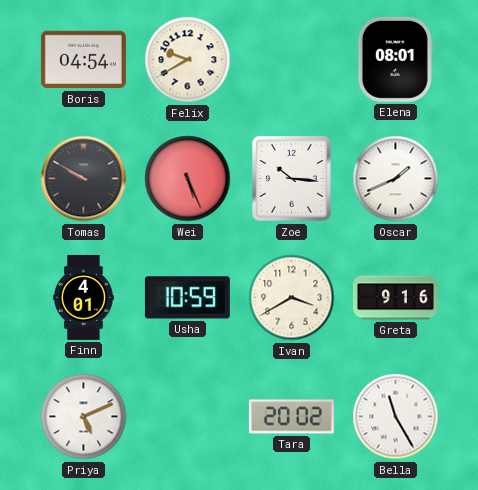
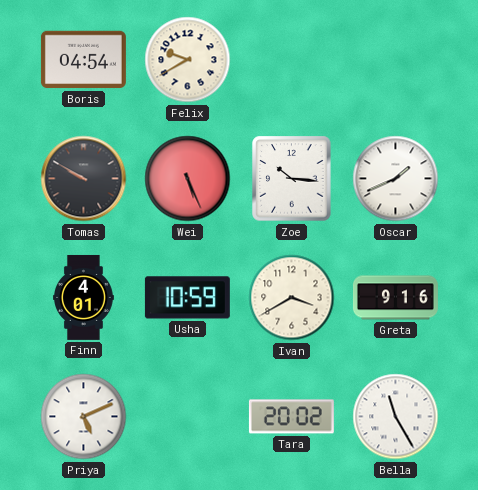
Elena: 08:01 -> none
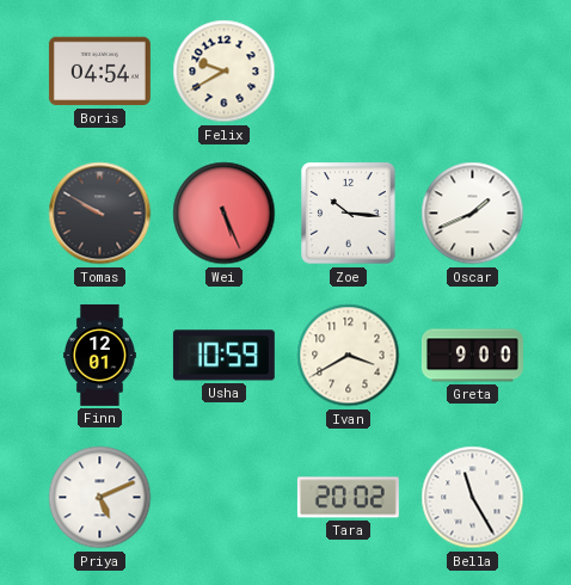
Finn: 4:01 -> 12:01
Greta: 9:16 -> 9:00
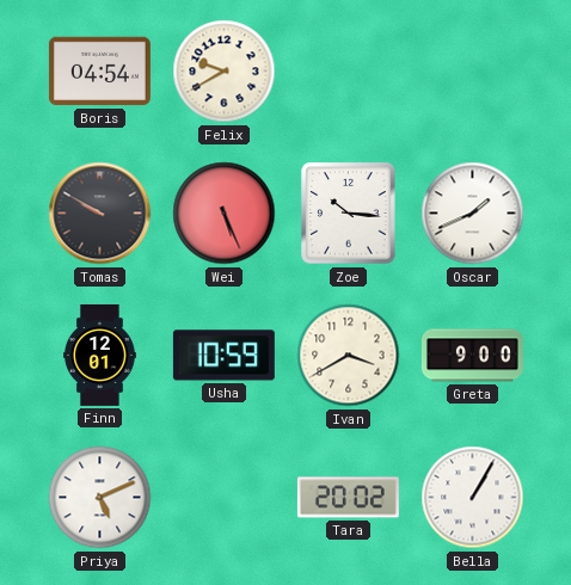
Bella: 11:25 -> 1:05
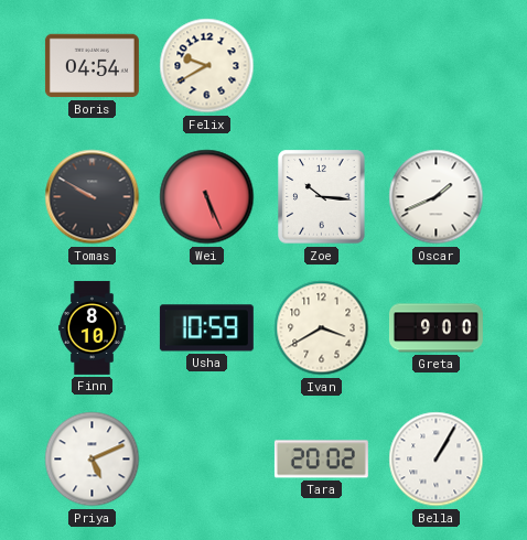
Finn: 12:01 -> 8:10
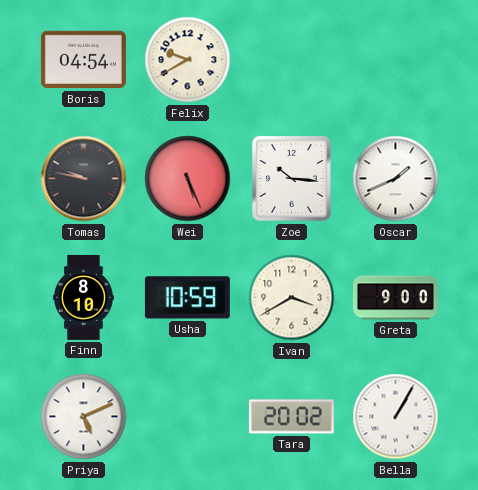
Tomas: 9:50 -> 9:47
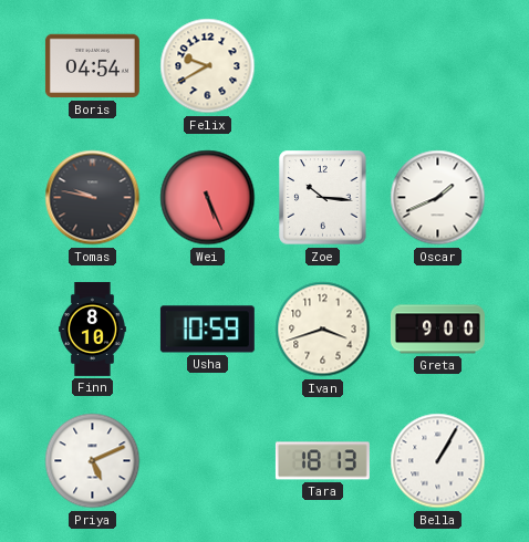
Ivan: 3:40 -> 3:42
Tara: 20:02 -> 18:13
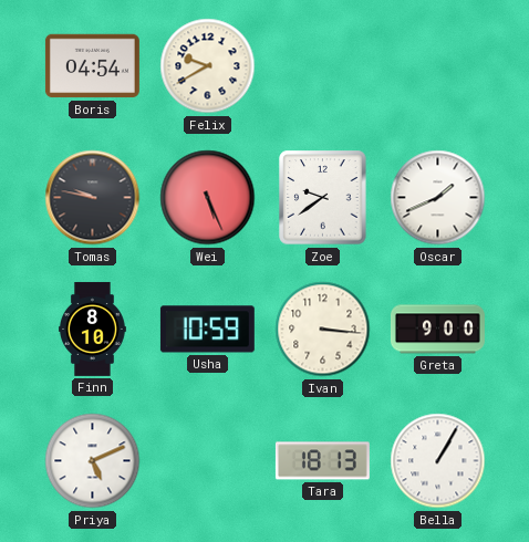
Zoe: 10:16 -> 9:39
Ivan: 3:42 -> 3:16
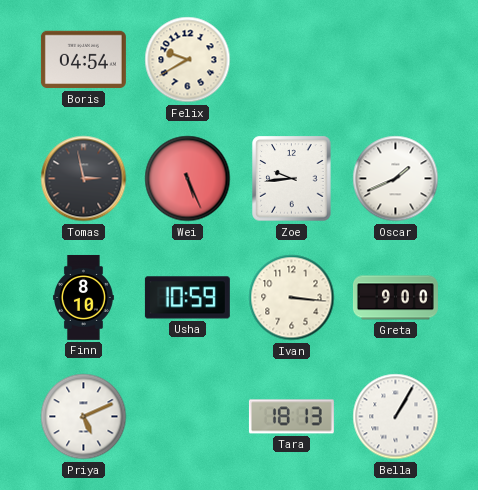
Tomas: 9:47 -> 2:58
Zoe: 9:39 -> 9:44
